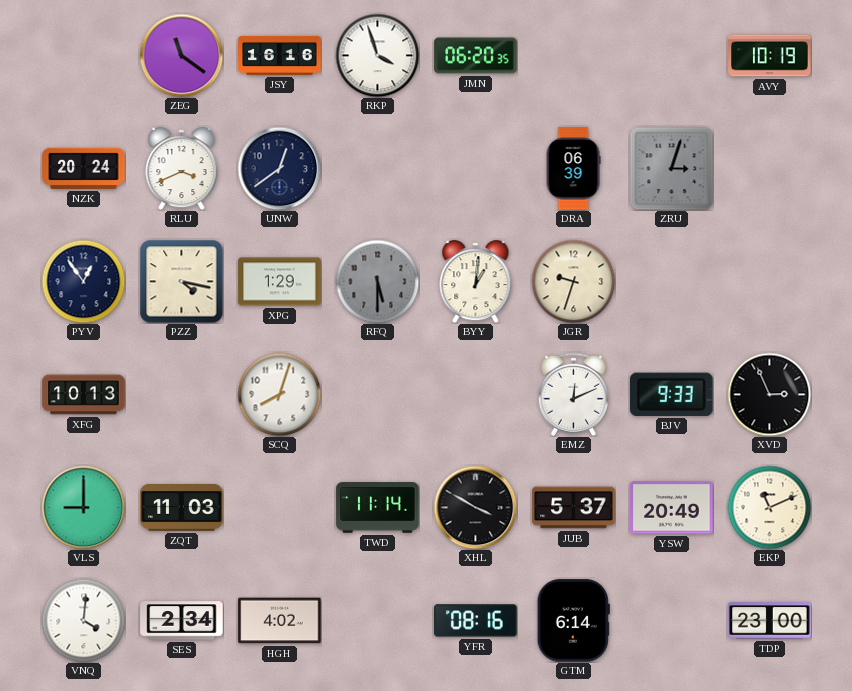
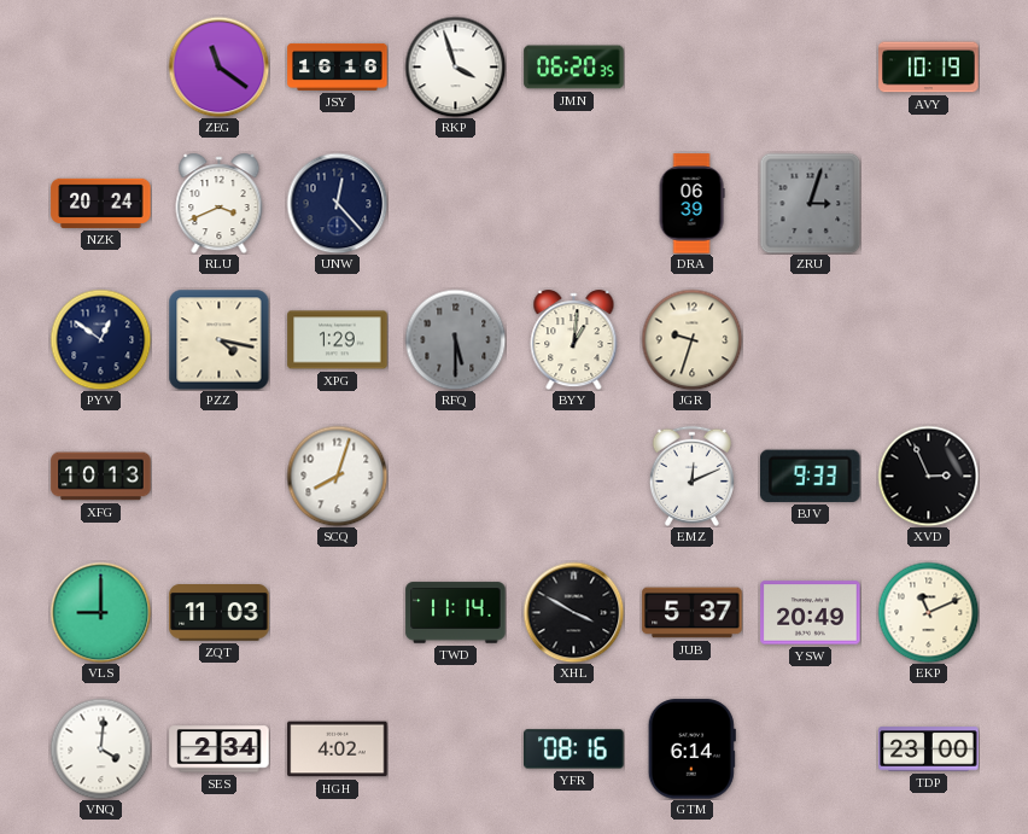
UNW: 12:39 -> 12:23
PYV: 12:54 -> 12:51
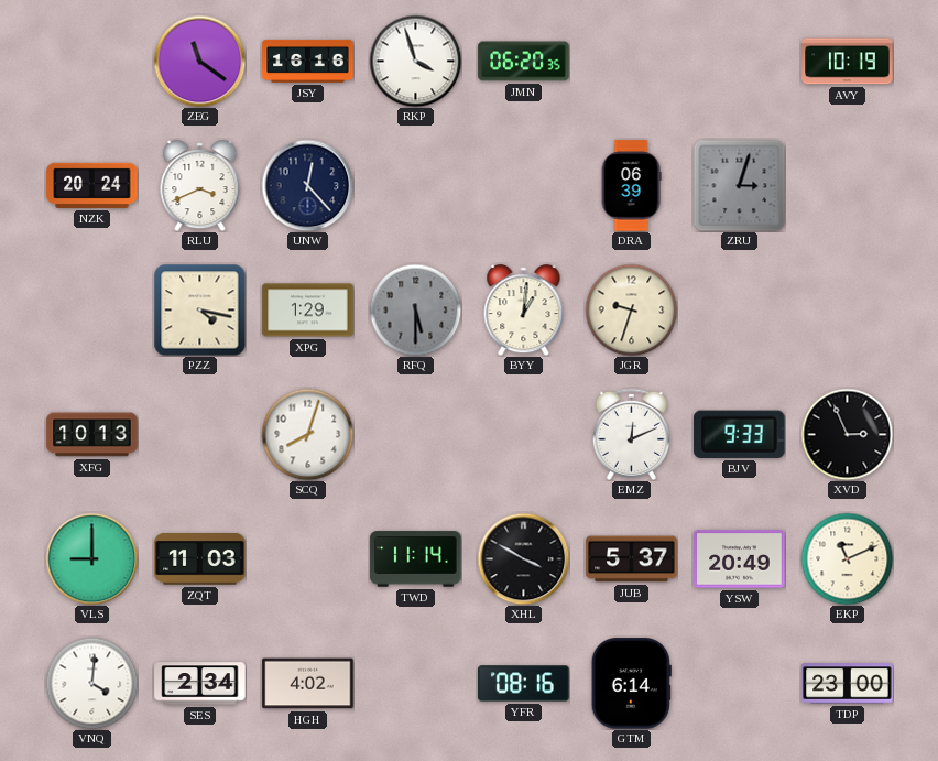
PYV: 12:51 -> none
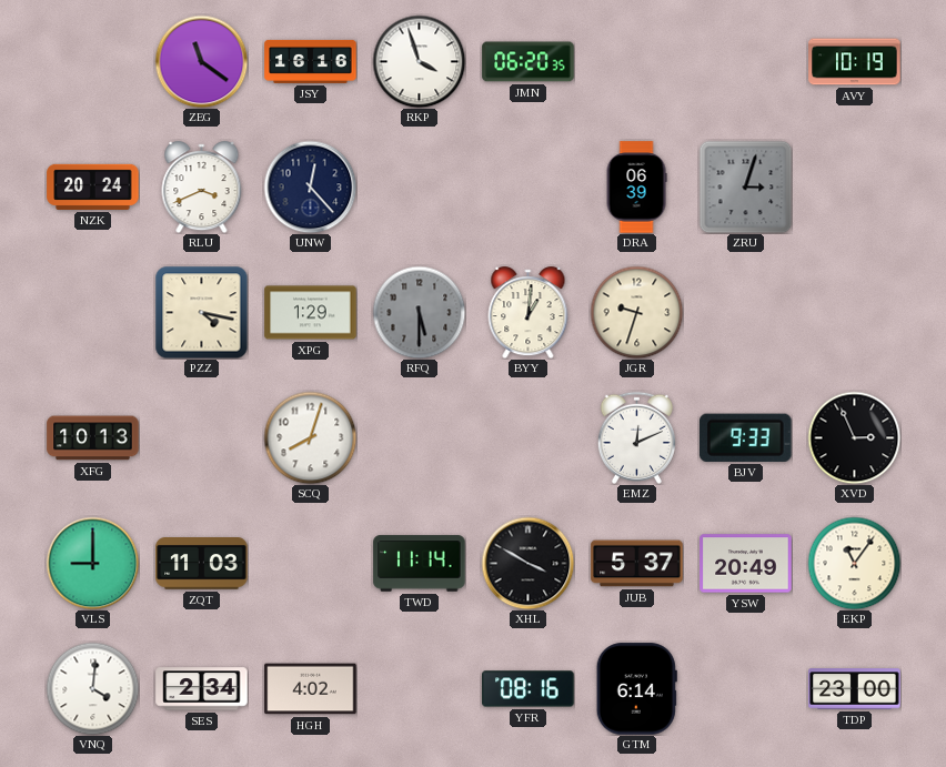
EKP: 11:11 -> 11:06
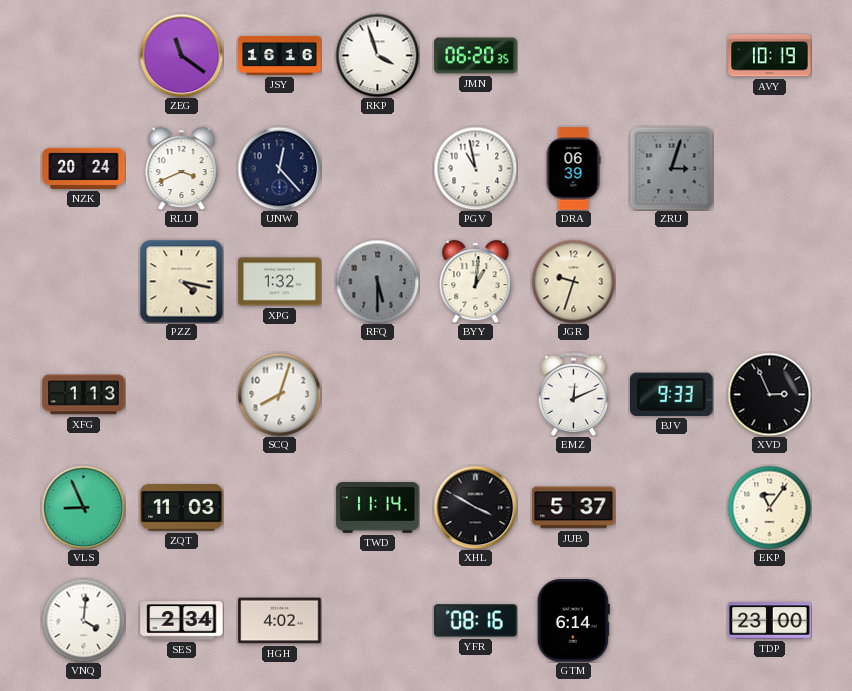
PGV: none -> 10:58
XPG: 1:29 -> 1:32
XFG: 10:13 -> 1:13
VLS: 9:00 -> 8:56
YSW: 20:49 -> none
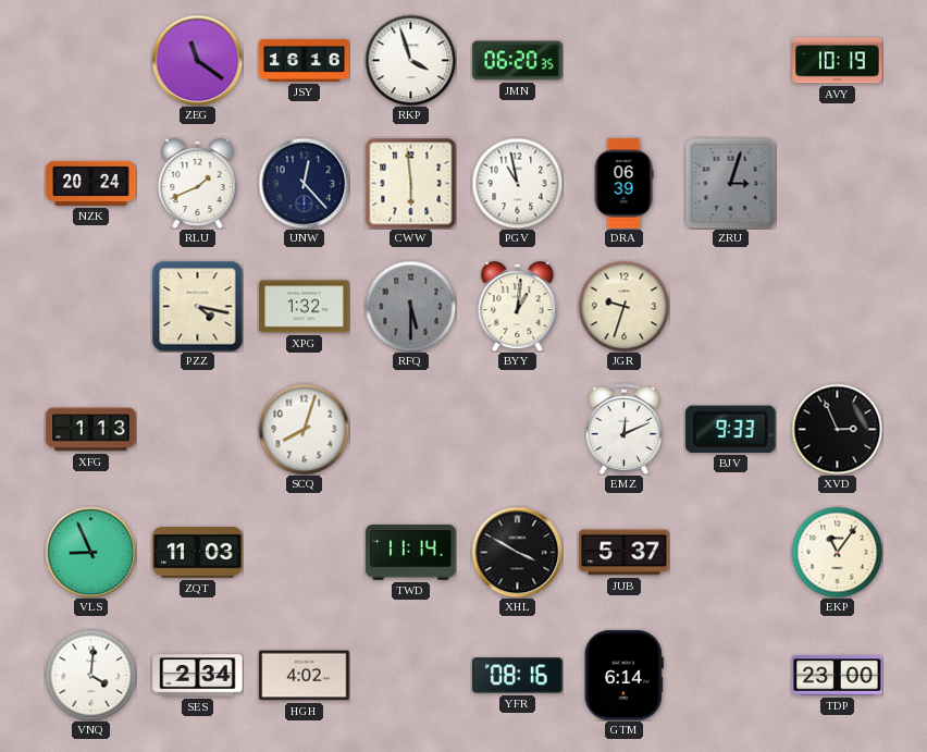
RLU: 3:41 -> 1:41
CWW: none -> 5:59
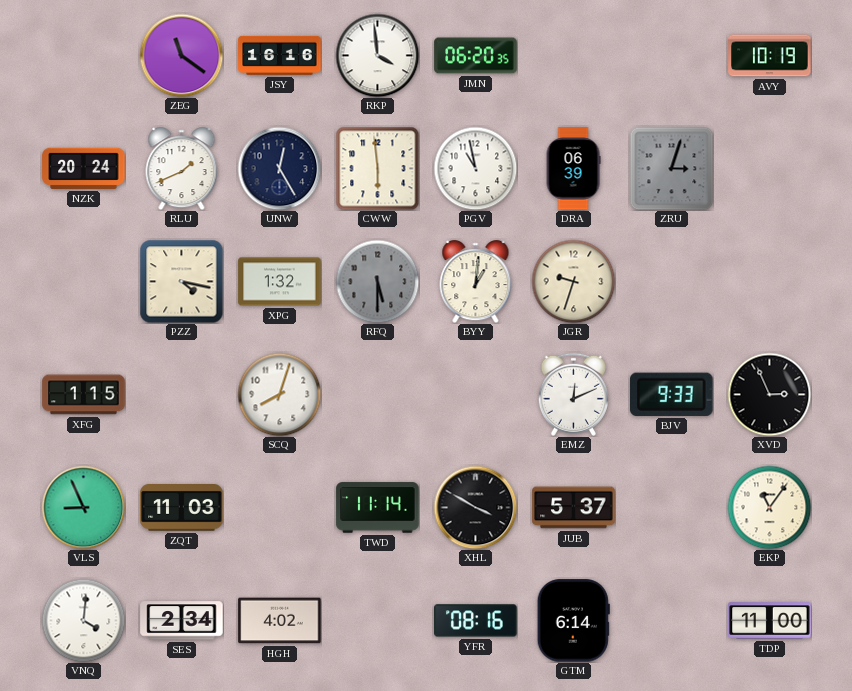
RKP: 3:57 -> 3:59
UNW: 12:23 -> 12:25
XFG: 1:13 -> 1:15
TDP: 23:00 -> 11:00
